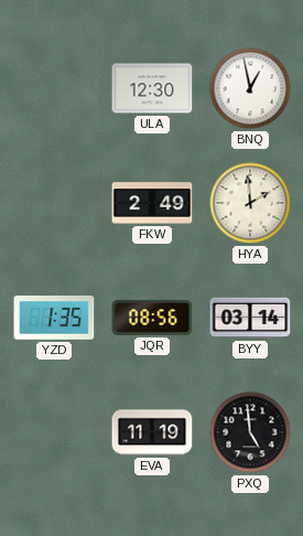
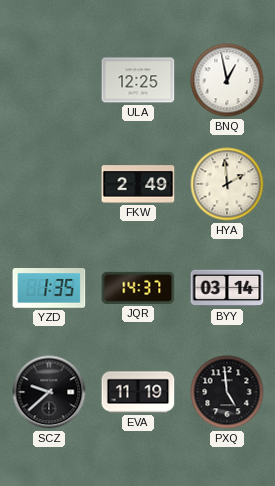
ULA: 12:30 -> 12:25
JQR: 08:56 -> 14:37
SCZ: none -> 9:38
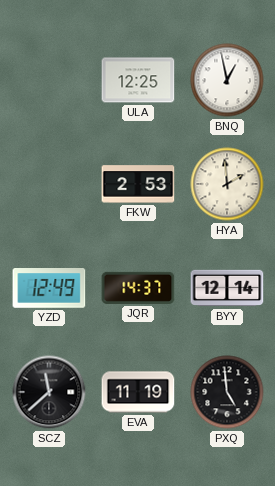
FKW: 2:49 -> 2:53
YZD: 1:35 -> 12:49
BYY: 03:14 -> 12:14
SCZ: 9:38 -> 11:38
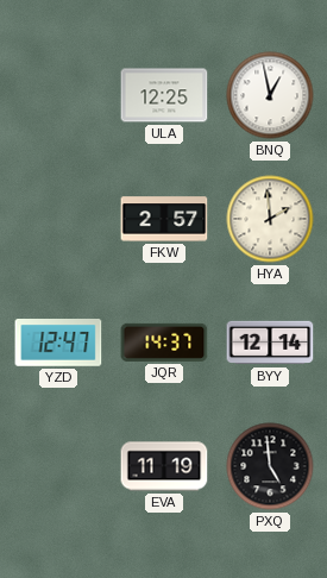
FKW: 2:53 -> 2:57
YZD: 12:49 -> 12:47
SCZ: 11:38 -> none
